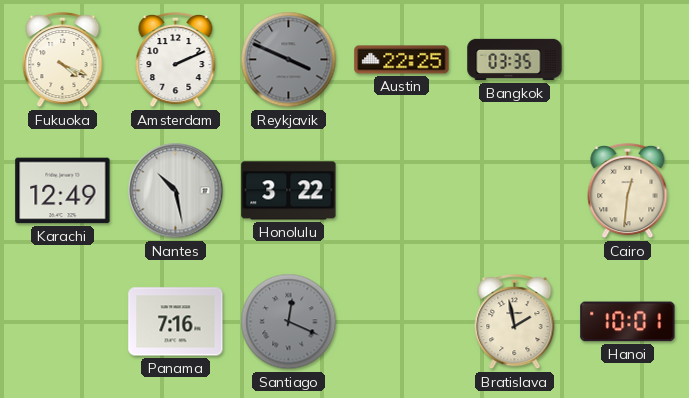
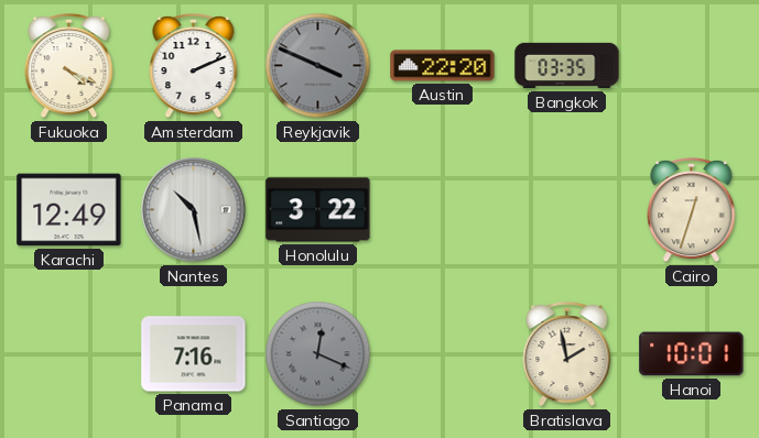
Austin: 22:25 -> 22:20
Cairo: 12:31 -> 12:33
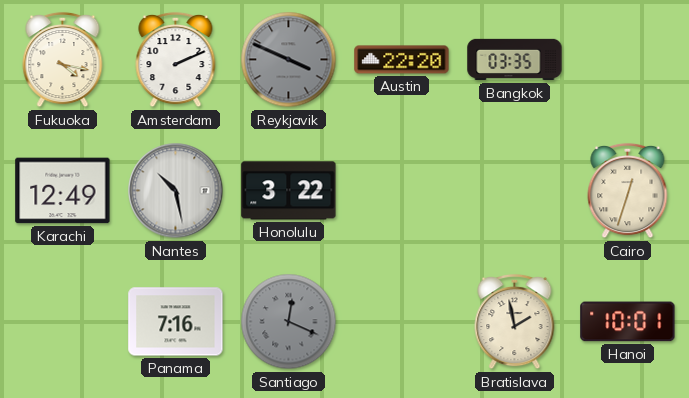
Fukuoka: 4:19 -> 4:17
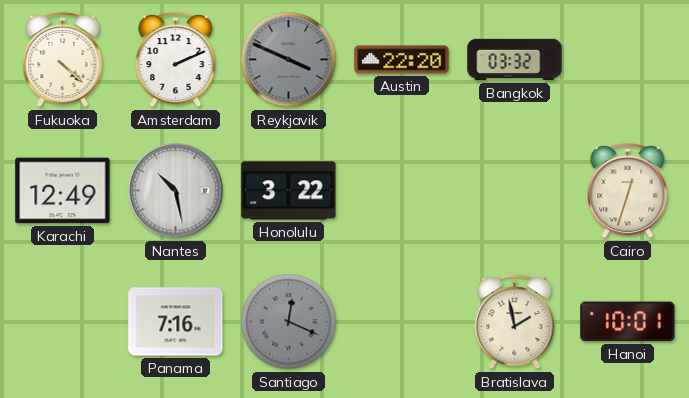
Fukuoka: 4:17 -> 4:22
Bangkok: 03:35 -> 03:32
